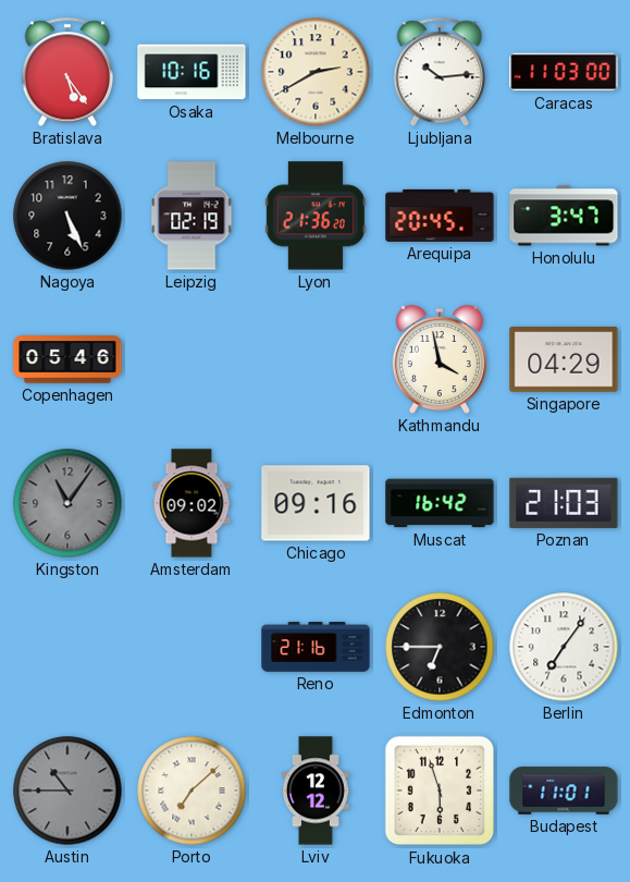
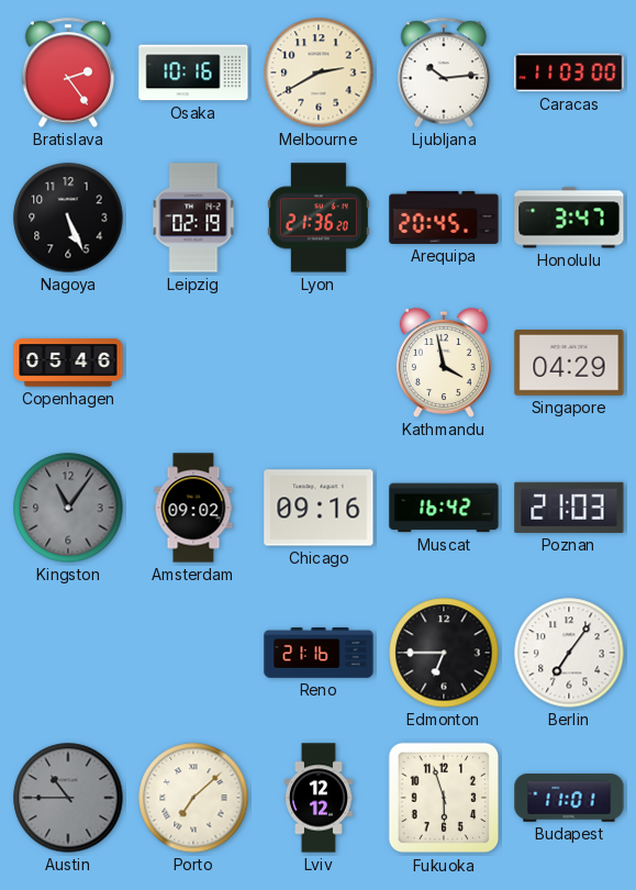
Bratislava: 5:24 -> 2:24
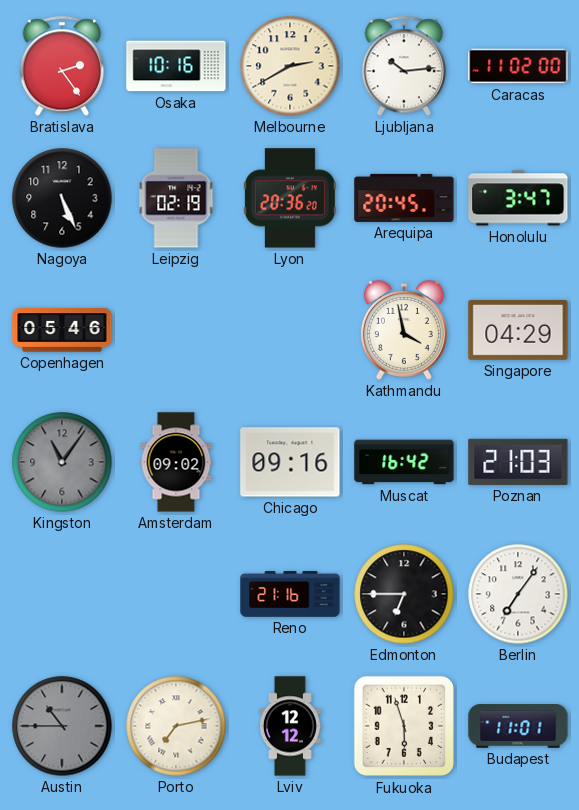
Caracas: 11:03 -> 11:02
Lyon: 21:36 -> 20:36
Porto: 7:08 -> 7:13
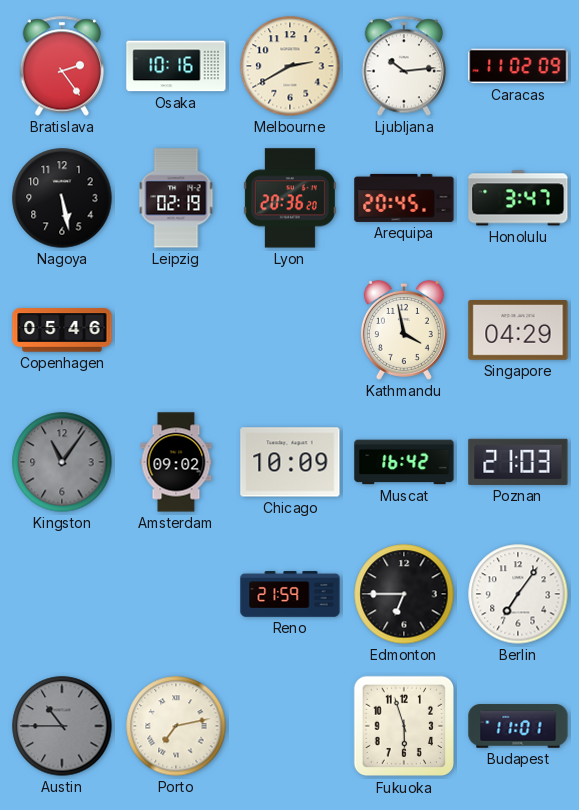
Caracas: 11:02:00 -> 11:02:09
Nagoya: 5:26 -> 5:28
Chicago: 09:16 -> 10:09
Reno: 21:16 -> 21:59
Lviv: 12:12 -> none
